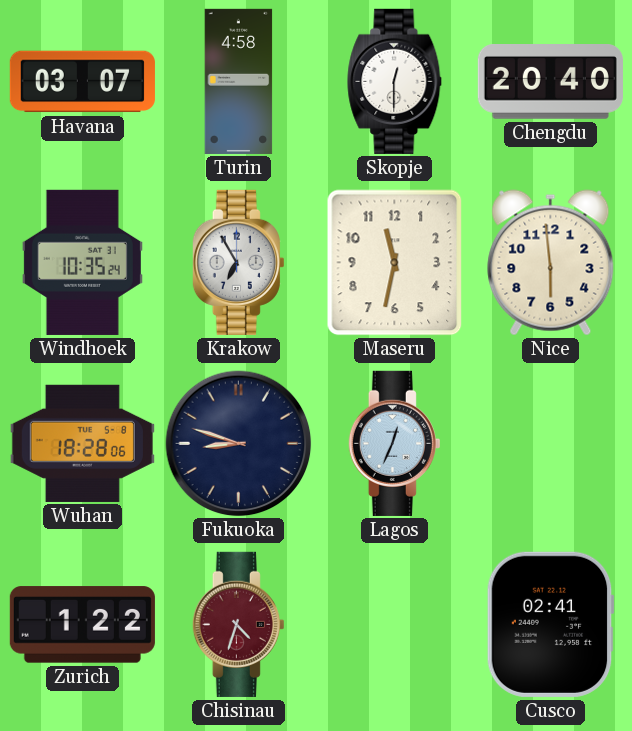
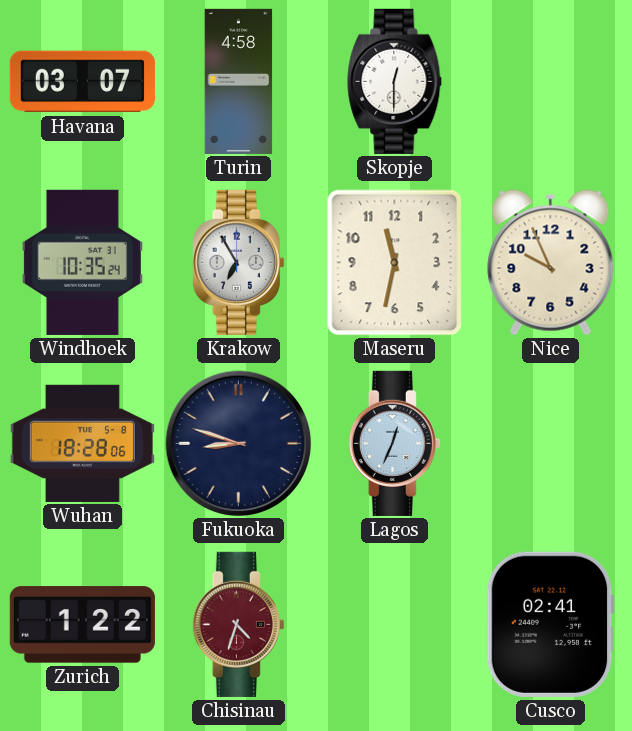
Chengdu: 20:40 -> none
Nice: 5:59 -> 9:56
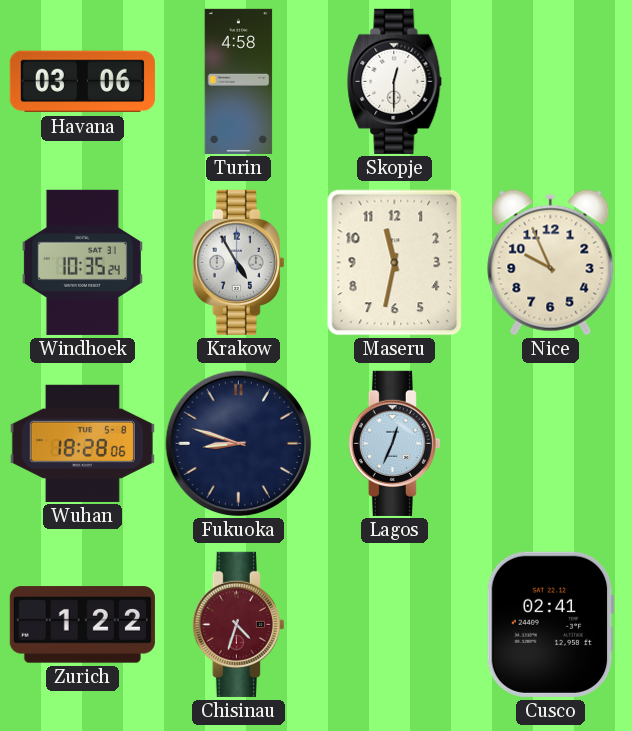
Havana: 03:07 -> 03:06
Krakow: 6:55 -> 4:55
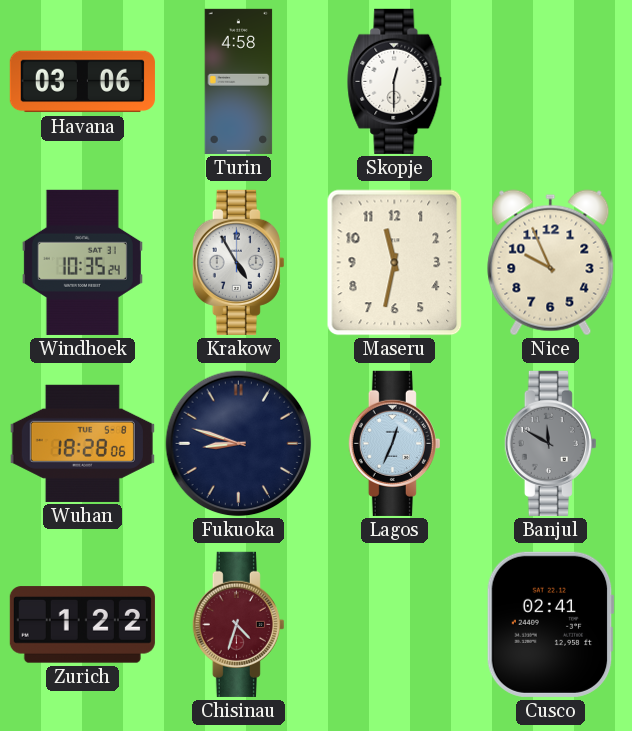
Banjul: none -> 11:50
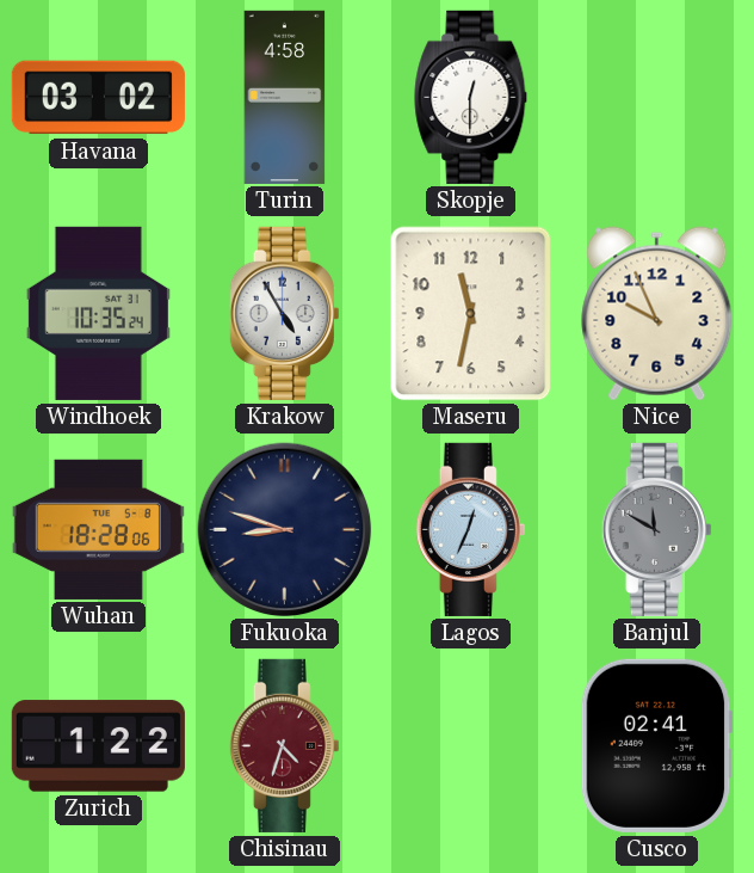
Havana: 03:06 -> 03:02
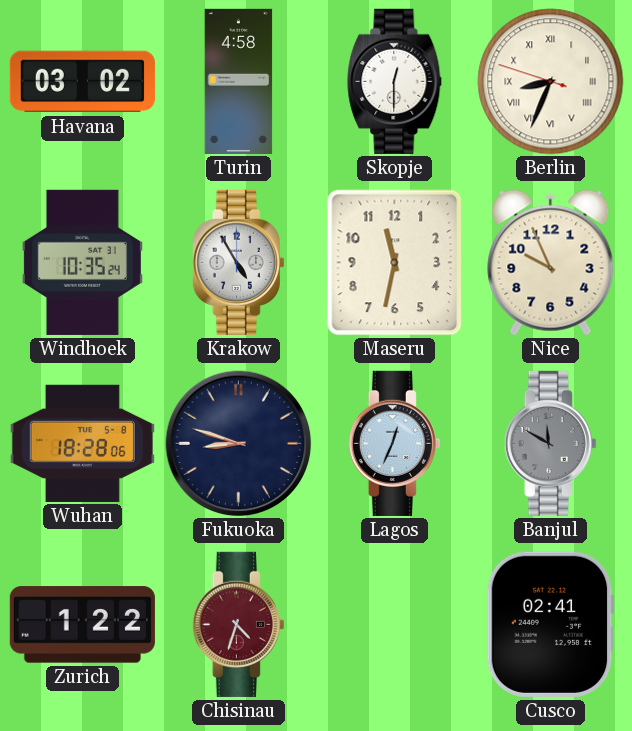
Berlin: none -> 8:33
